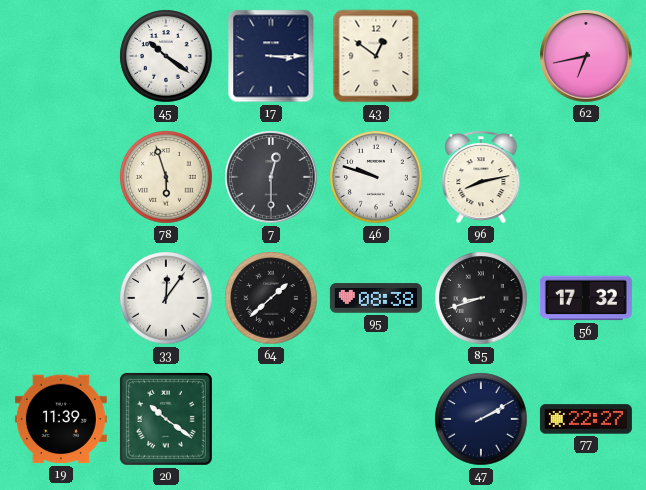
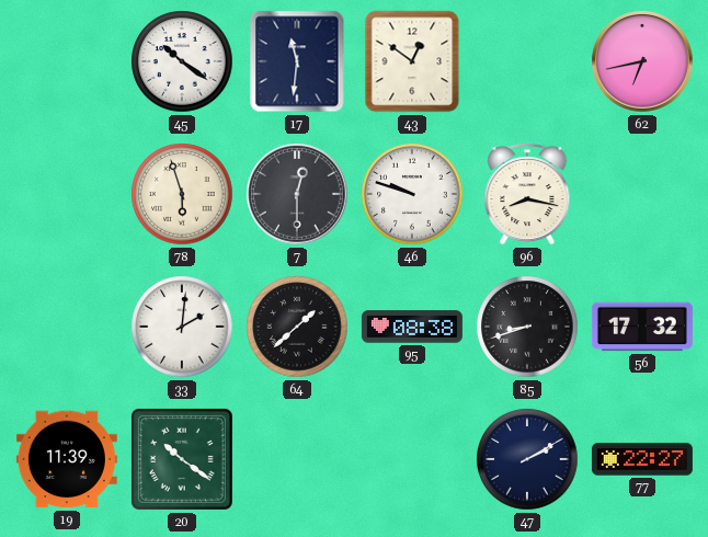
17: 3:15 -> 11:31
96: 8:13 -> 8:17
33: 12:06 -> 2:01
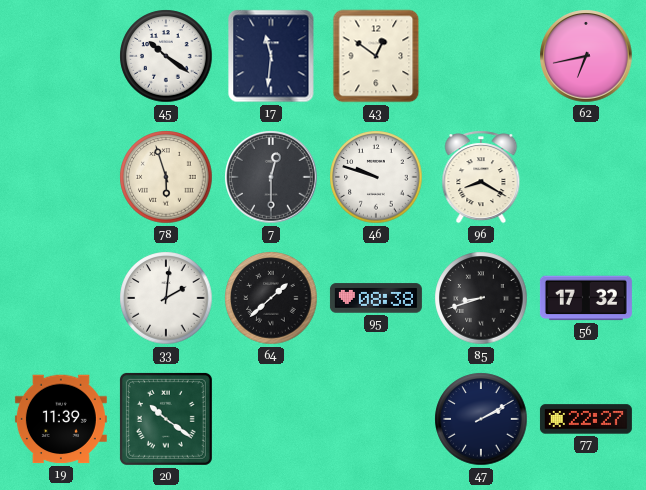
96: 8:17 -> 8:20
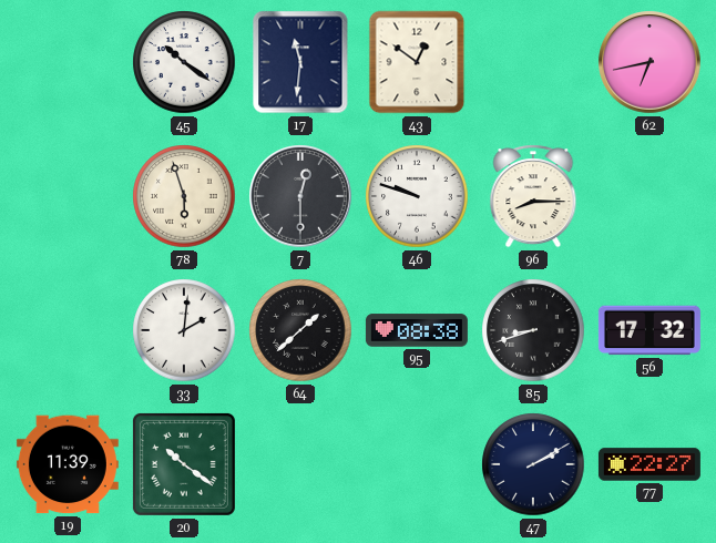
96: 8:20 -> 8:15
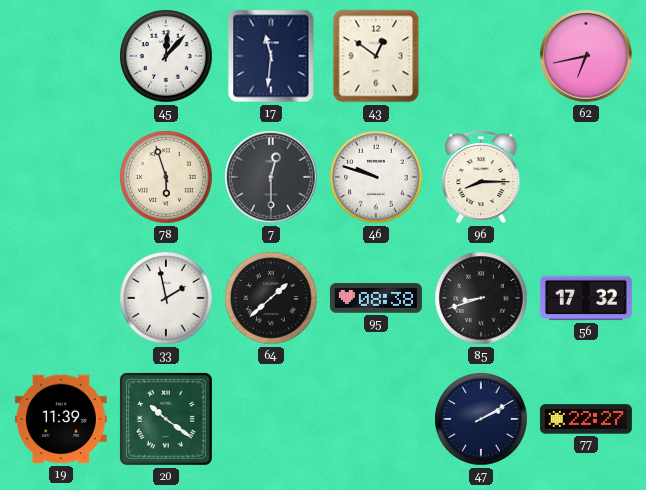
45: 10:21 -> 12:07
33: 2:01 -> 1:58
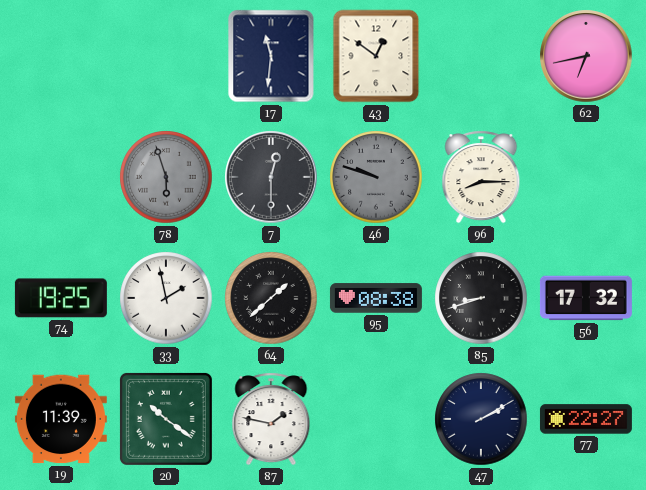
45: 12:07 -> none
78 dial: cream -> grey
46 dial: white -> grey
74: none -> 19:25
87: none -> 1:47
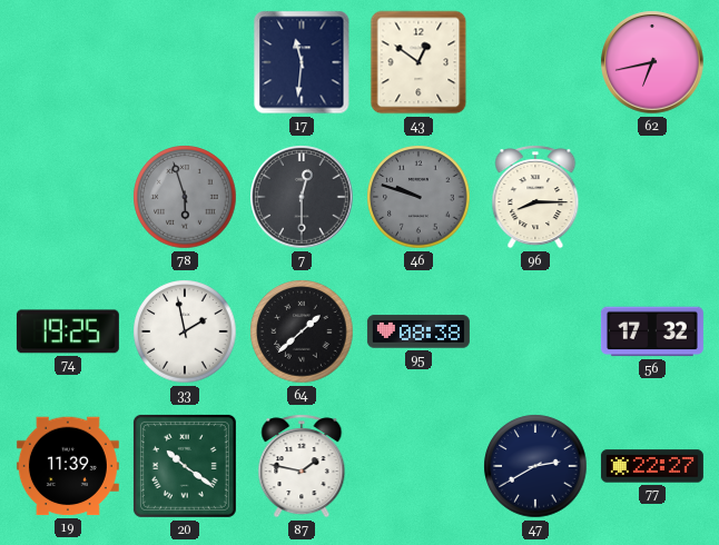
85: 8:42 -> none
47: 2:10 -> 2:40
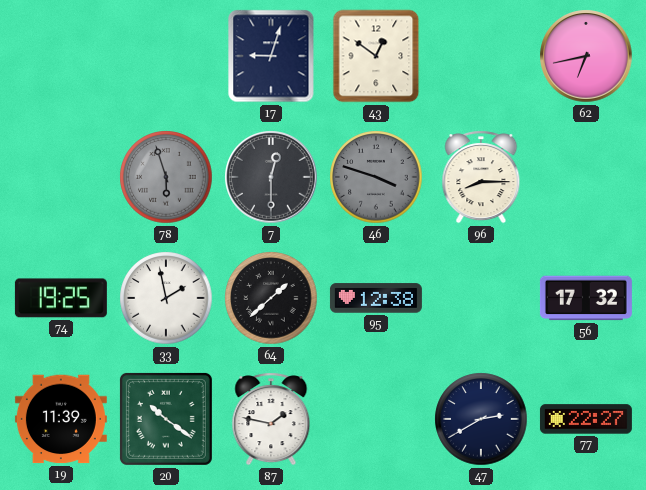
17: 11:31 -> 9:03
46: 9:48 -> 3:48
95: 08:38 -> 12:38
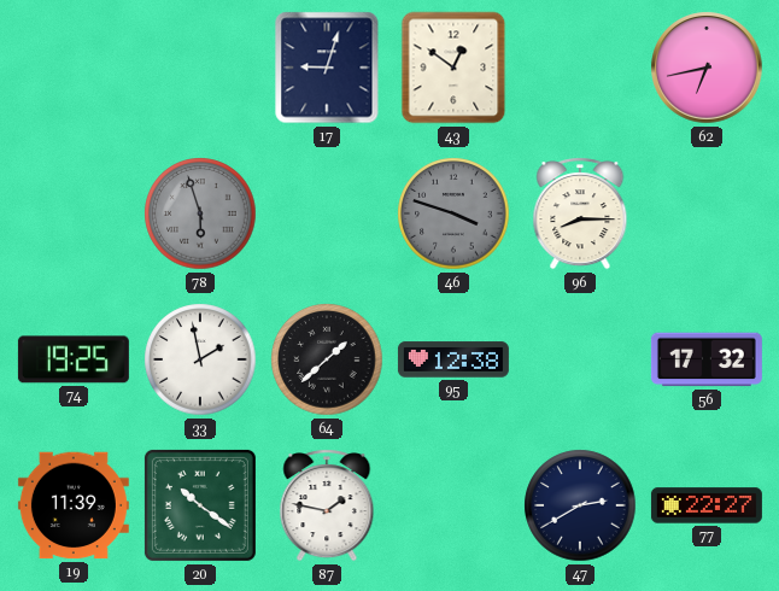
7: 12:30 -> none
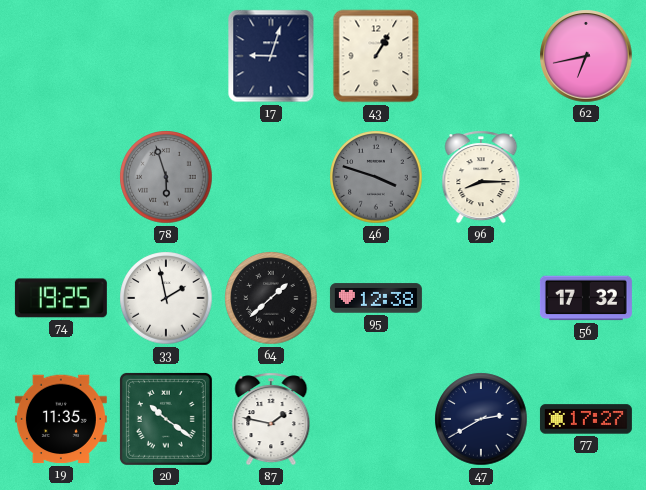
43: 12:51 -> 1:05
19: 11:39 -> 11:35
77: 22:27 -> 17:27
